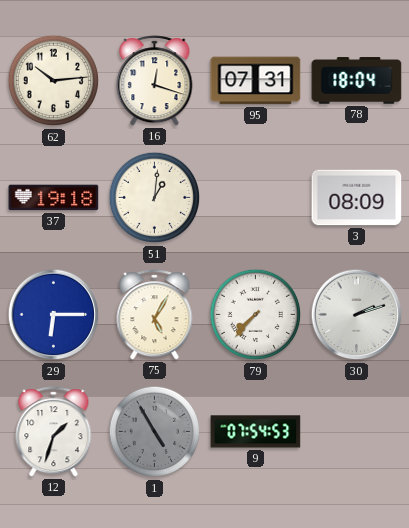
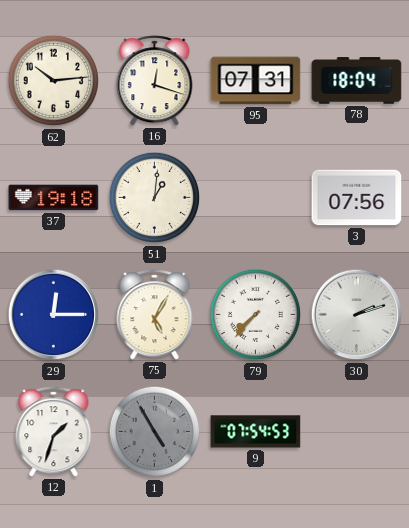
3: 08:09 -> 07:56
29: 6:15 -> 12:15
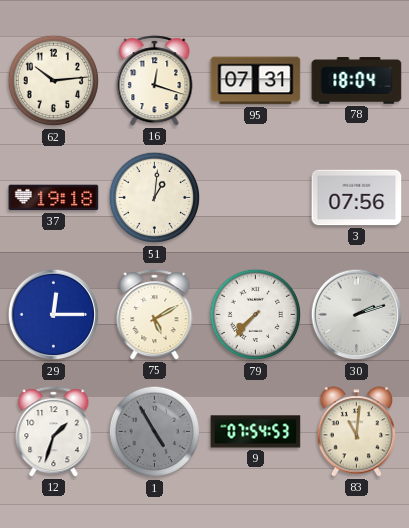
75: 5:05 -> 5:10
83: none -> 11:01
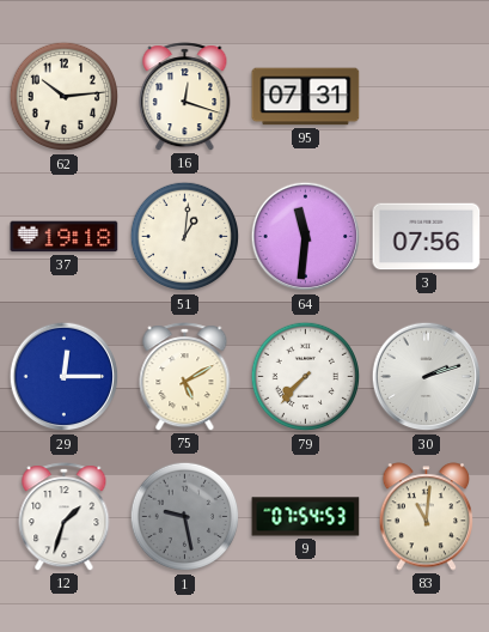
78: 18:04 -> none
64: none -> 11:31
1: 4:55 -> 9:28
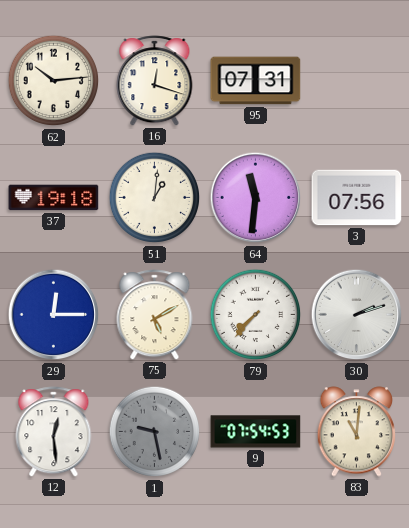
12: 1:33 -> 12:29
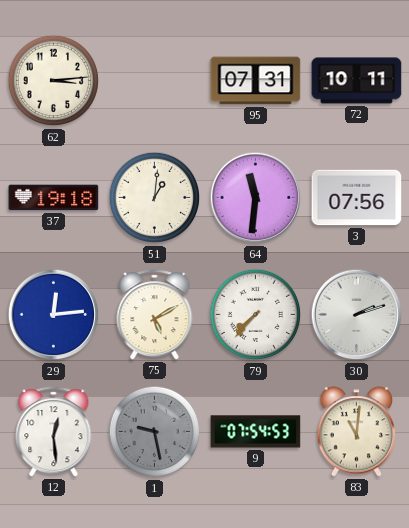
62: 10:14 -> 3:14
16: 12:18 -> none
72: none -> 10:11
29: 12:15 -> 12:14
